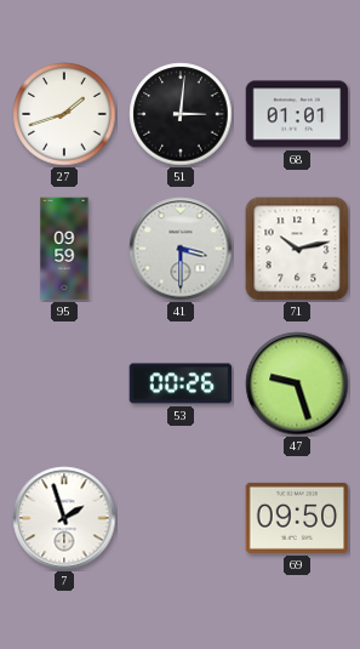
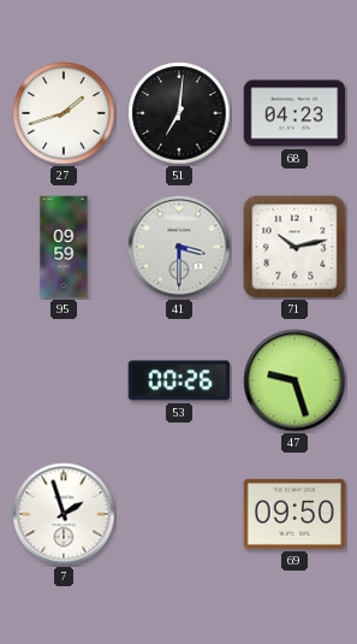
51: 3:01 -> 7:01
68: 01:01 -> 04:23
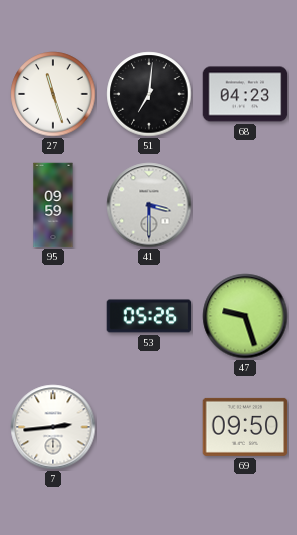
27: 1:42 -> 11:27
71: 10:13 -> none
53: 00:26 -> 05:26
7: 1:57 -> 2:44
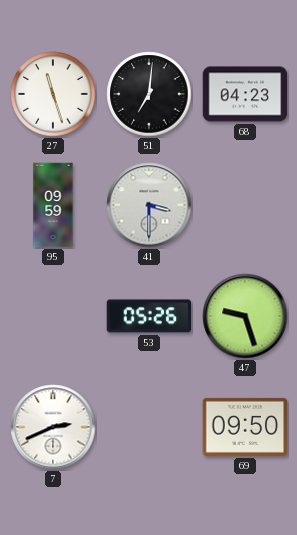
7: 2:44 -> 2:41
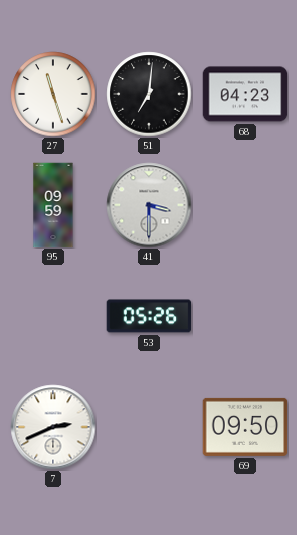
47: 9:27 -> none
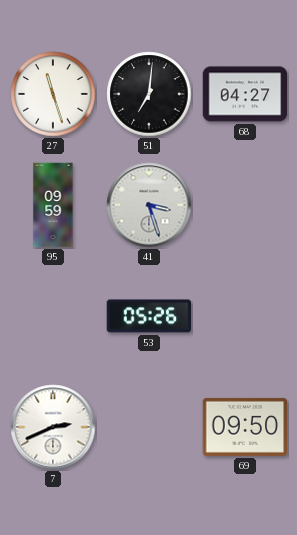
68: 04:23 -> 04:27
41: 3:30 -> 3:27
